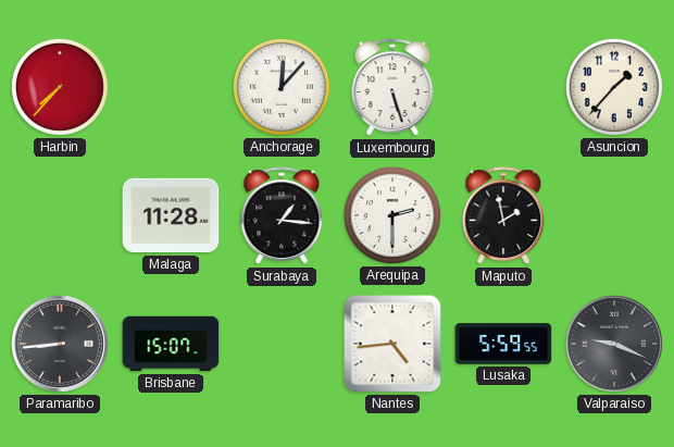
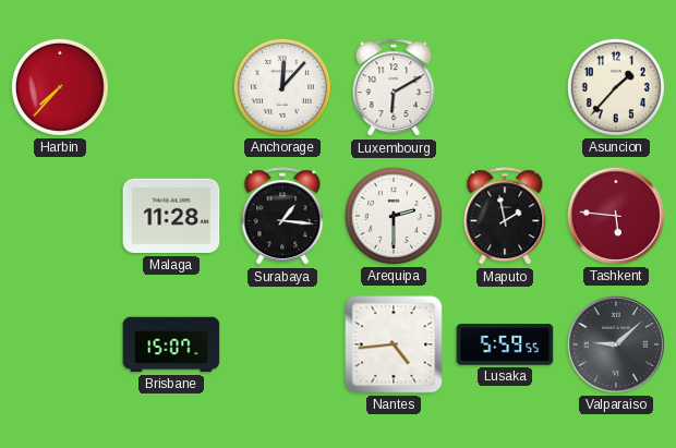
Luxembourg: 5:27 -> 6:10
Tashkent: none -> 5:46
Paramaribo: 8:44 -> none
Valparaiso: 9:19 -> 9:08
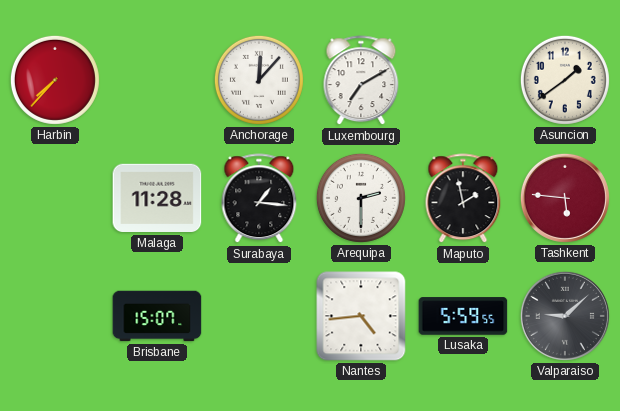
Luxembourg: 6:10 -> 7:10
Asuncion: 1:37 -> 1:39
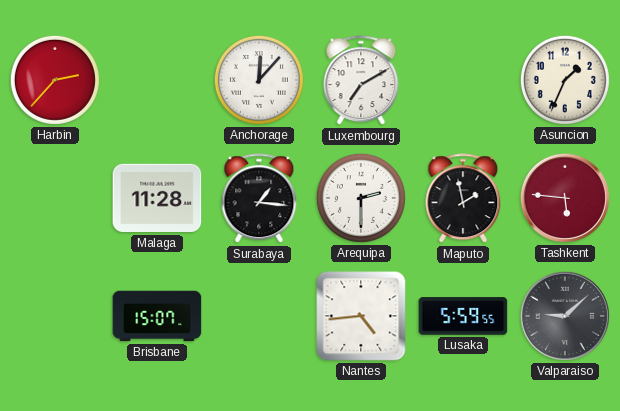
Harbin: 7:37 -> 2:37
Asuncion: 1:39 -> 1:34
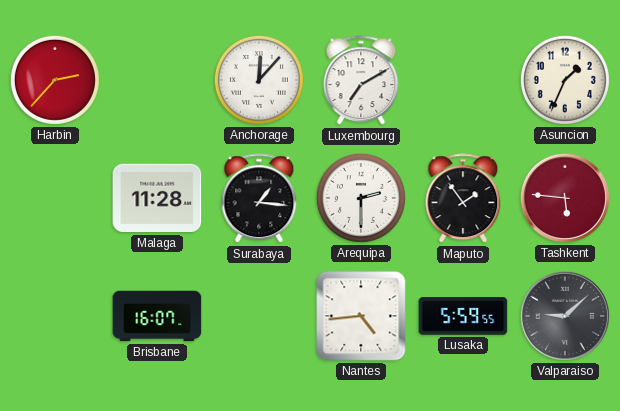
Maputo: 1:58 -> 1:54
Brisbane: 15:07 -> 16:07
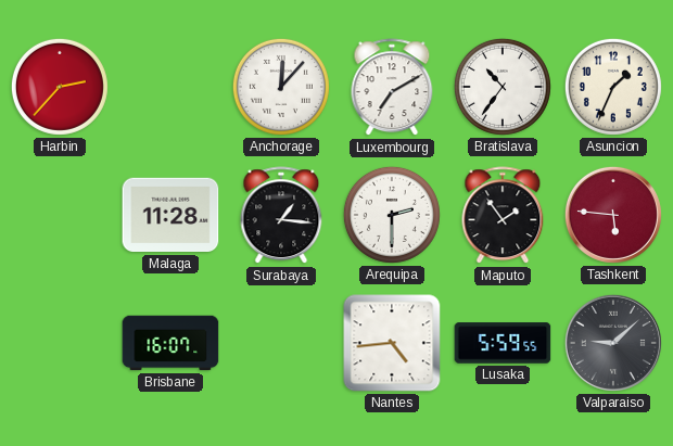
Bratislava: none -> 10:36
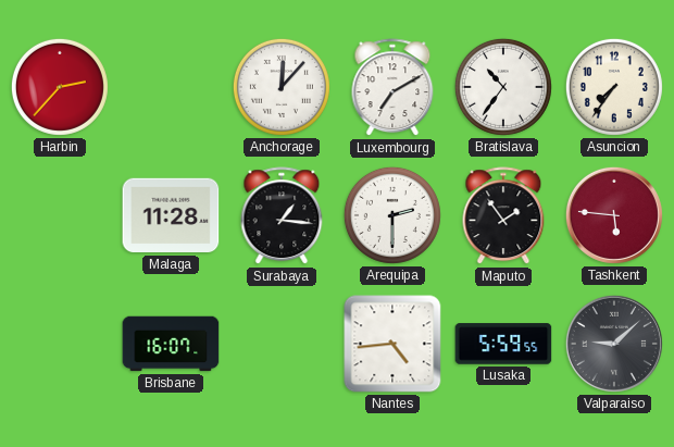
Asuncion: 1:34 -> 7:36
